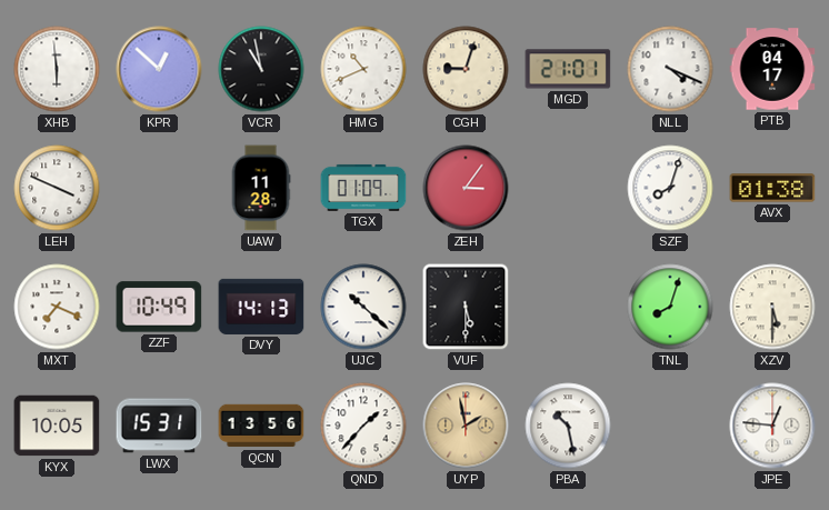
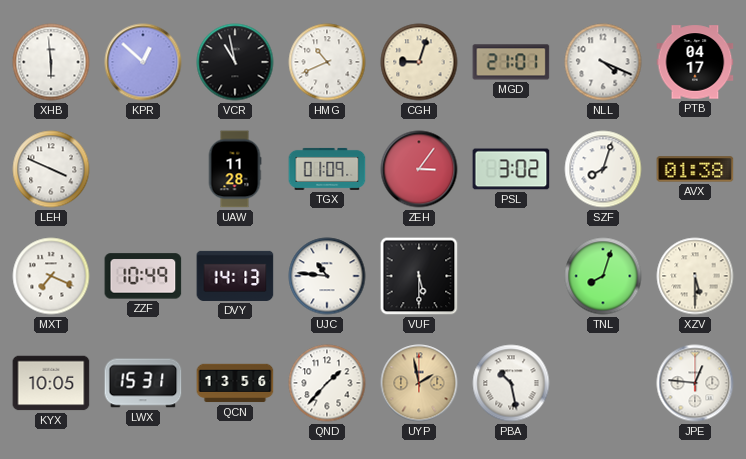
PSL: none -> 3:02
UJC: 10:22 -> 10:46
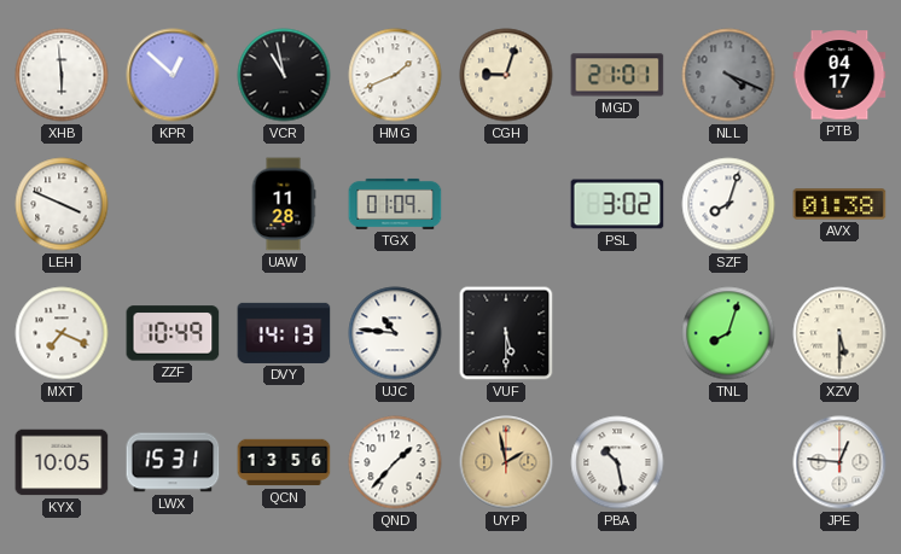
HMG: 10:41 -> 1:41
NLL dial: white -> grey
ZEH: 3:06 -> none
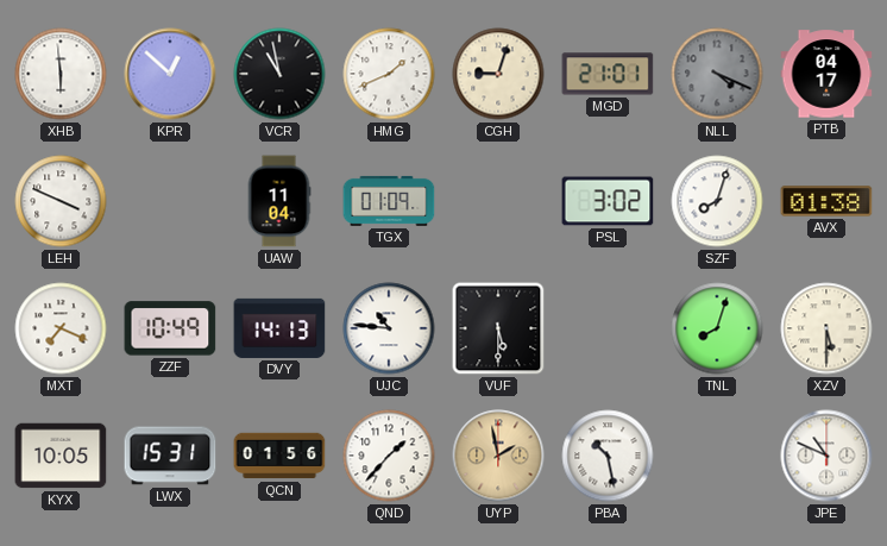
UAW: 11:28 -> 11:04
QCN: 13:56 -> 01:56
JPE: 12:46 -> 10:49
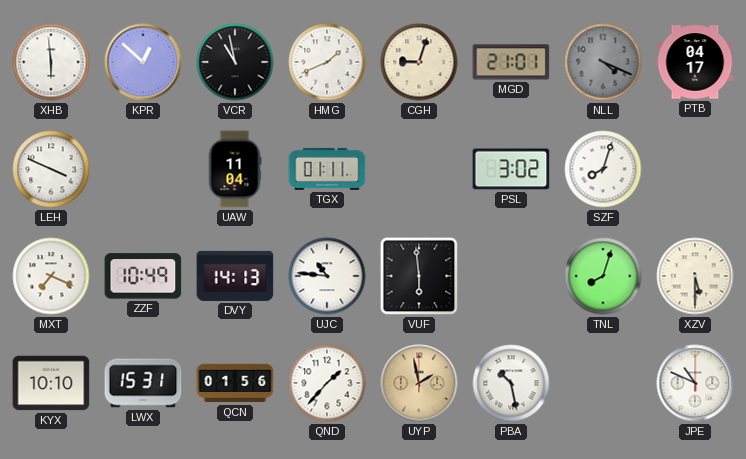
TGX: 01:09 -> 01:11
AVX: 01:38 -> none
VUF: 5:30 -> 5:59
KYX: 10:05 -> 10:10
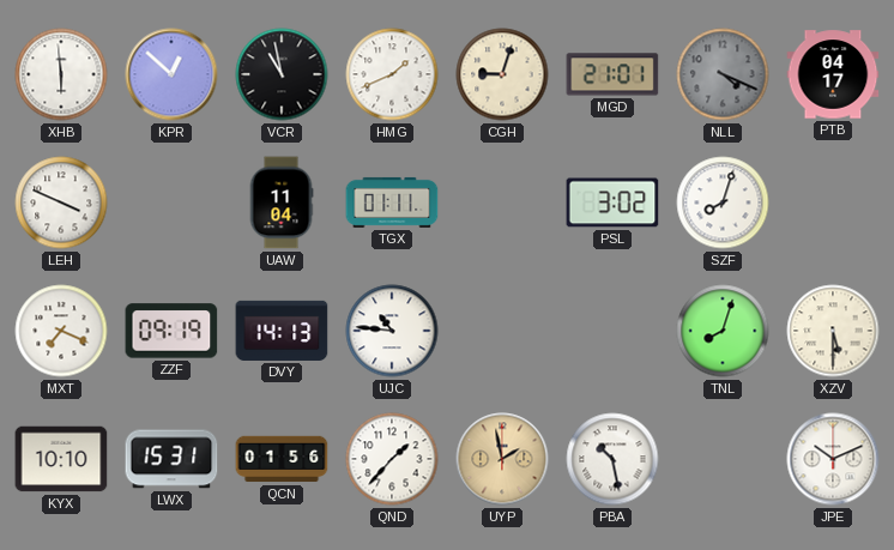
ZZF: 10:49 -> 09:19
VUF: 5:59 -> none
JPE: 10:49 -> 10:11
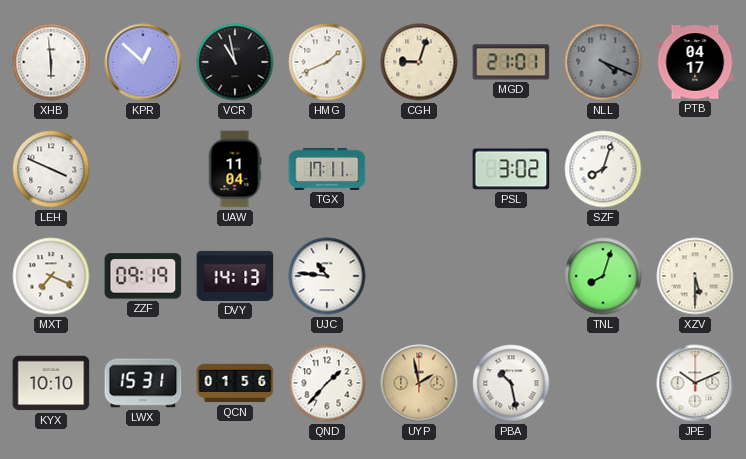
TGX: 01:11 -> 17:11
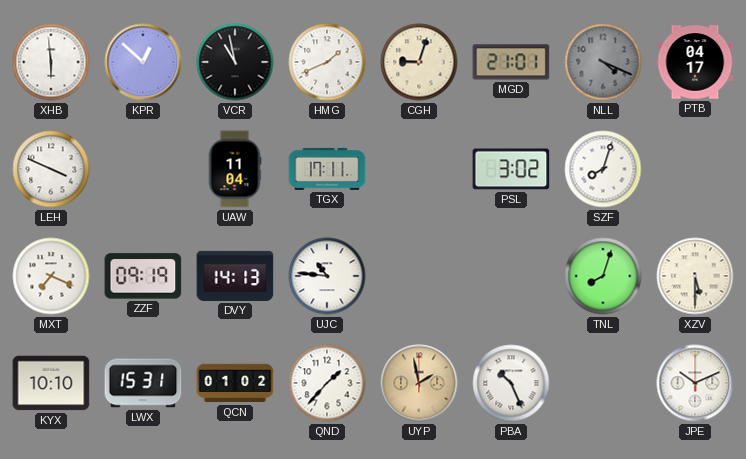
QCN: 01:56 -> 01:02
PBA: 10:28 -> 10:26
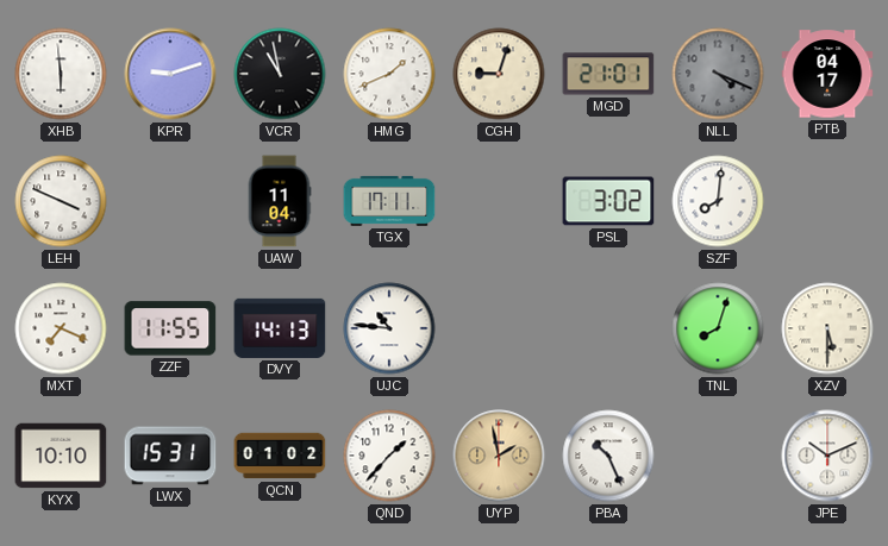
KPR: 12:52 -> 9:12
SZF: 8:03 -> 8:01
ZZF: 09:19 -> 11:55
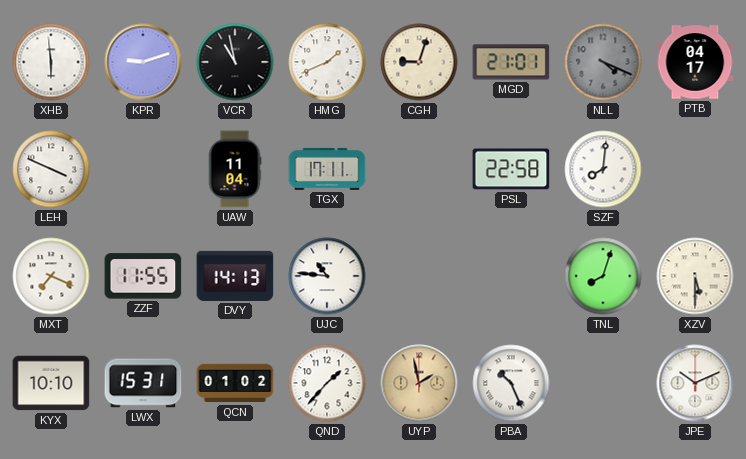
PSL: 3:02 -> 22:58
